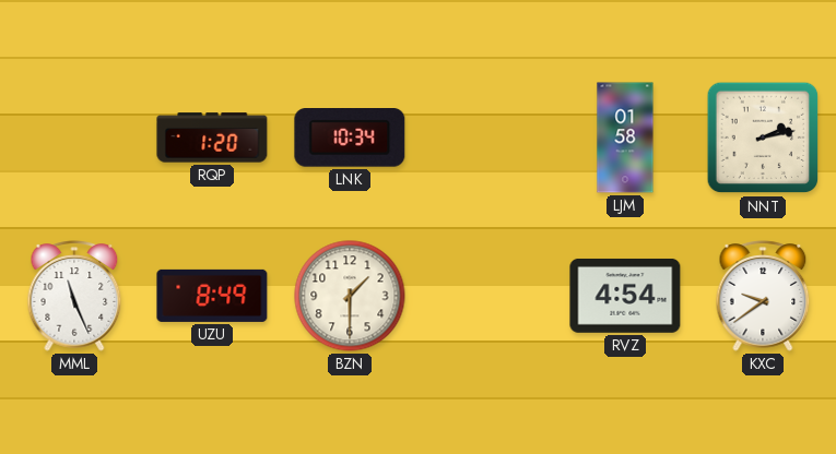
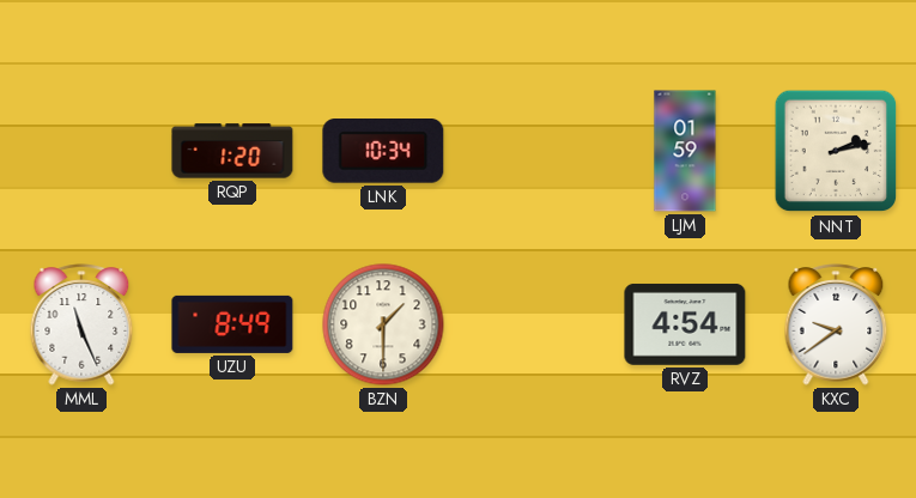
LJM: 01:58 -> 01:59
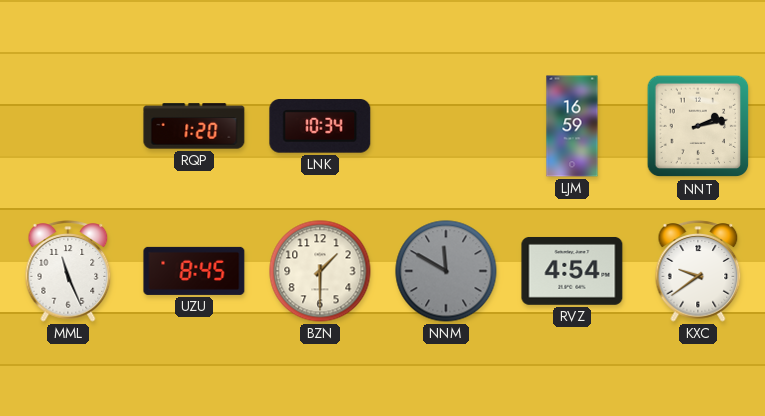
LJM: 01:59 -> 16:59
UZU: 8:49 -> 8:45
NNM: none -> 11:50
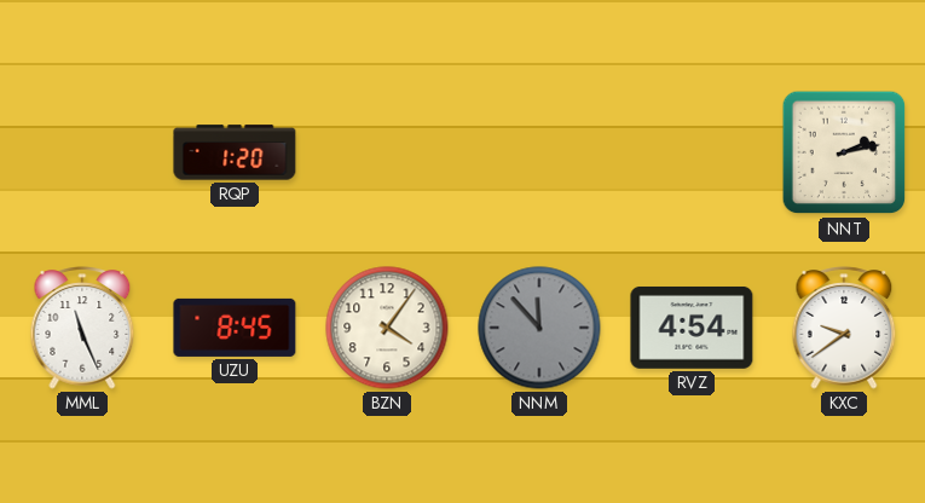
LNK: 10:34 -> none
LJM: 16:59 -> none
BZN: 1:30 -> 4:06
NNM: 11:50 -> 11:53
